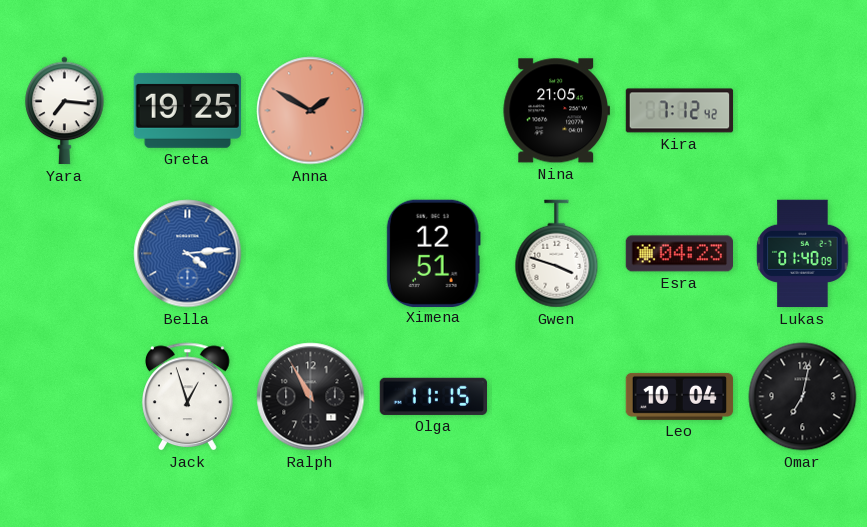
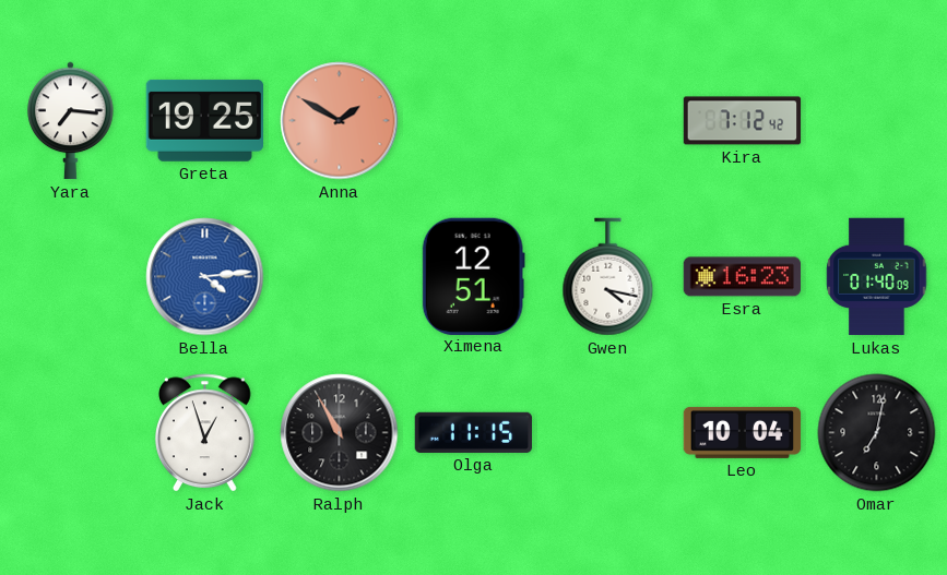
Nina: 21:05 -> none
Gwen: 3:48 -> 4:17
Esra: 04:23 -> 16:23
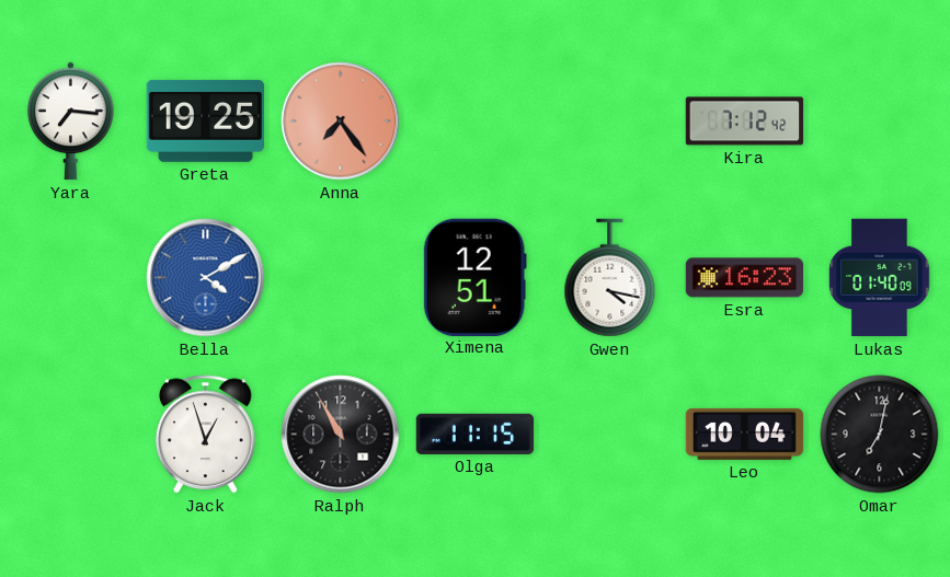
Anna: 1:50 -> 7:24
Bella: 4:14 -> 4:10
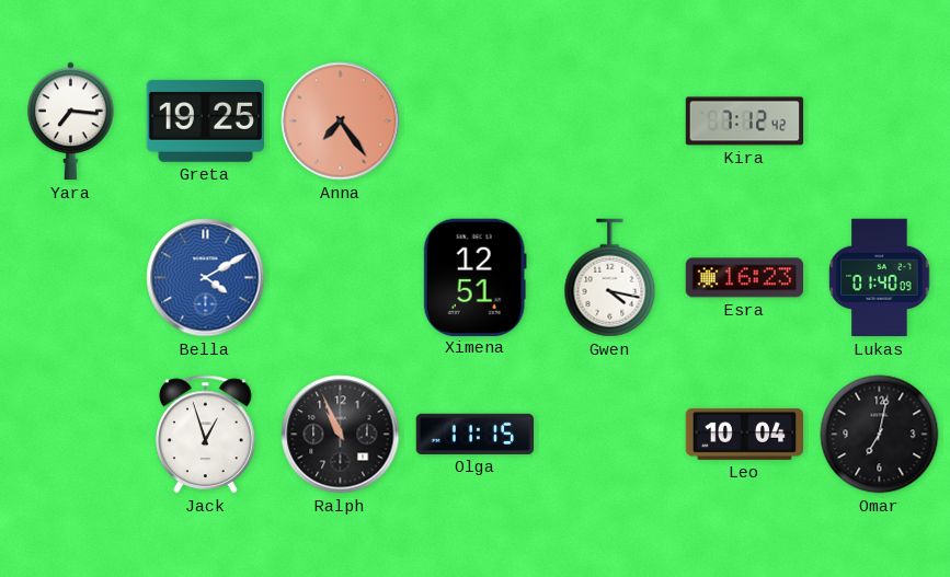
Ralph: 10:55 -> 10:56
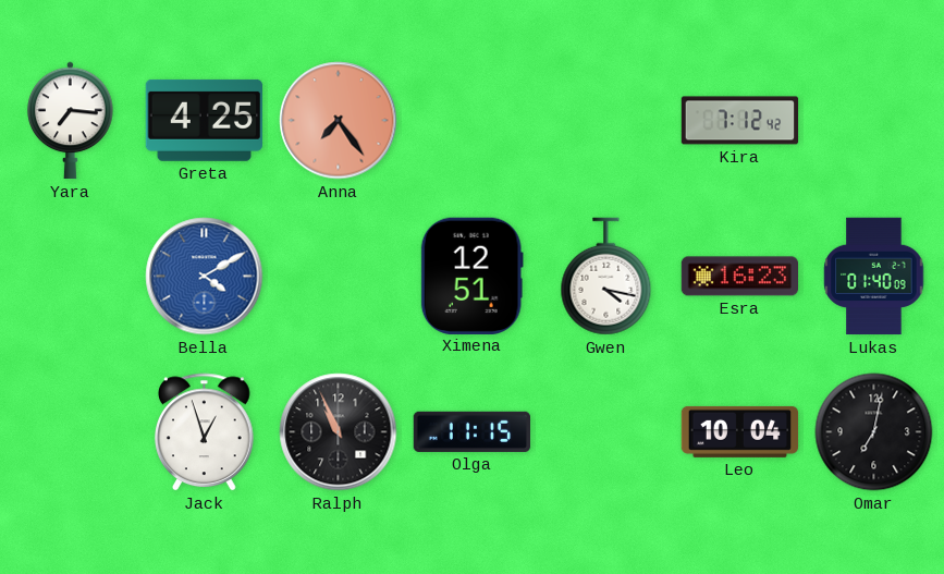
Greta: 19:25 -> 4:25
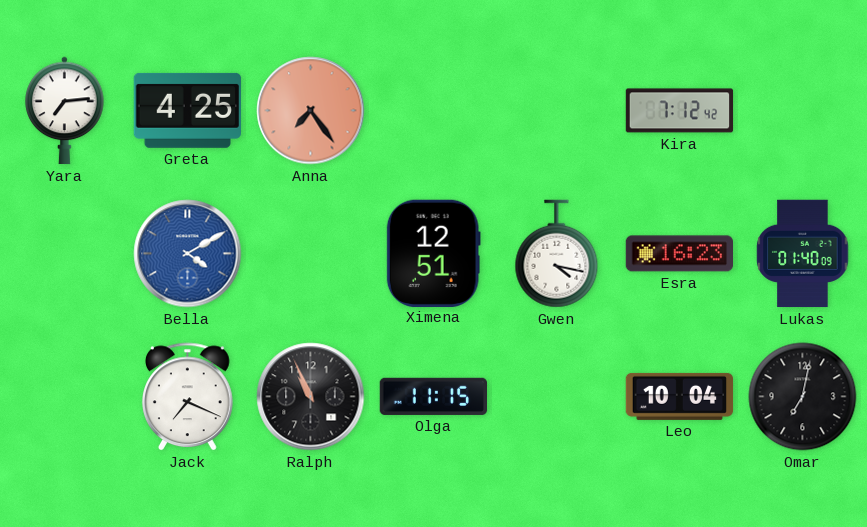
Yara: 7:16 -> 7:14
Jack: 12:57 -> 7:19
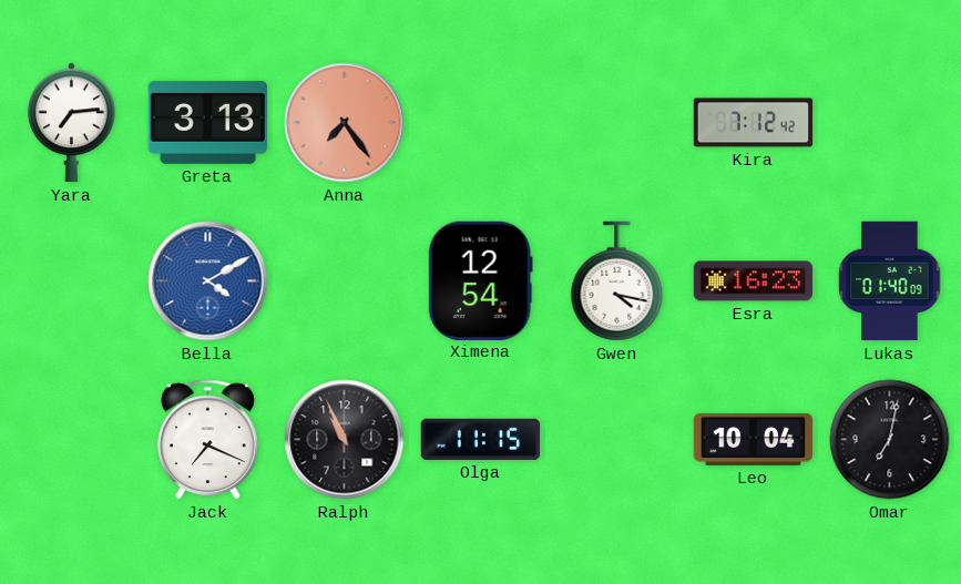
Greta: 4:25 -> 3:13
Ximena: 12:51 -> 12:54
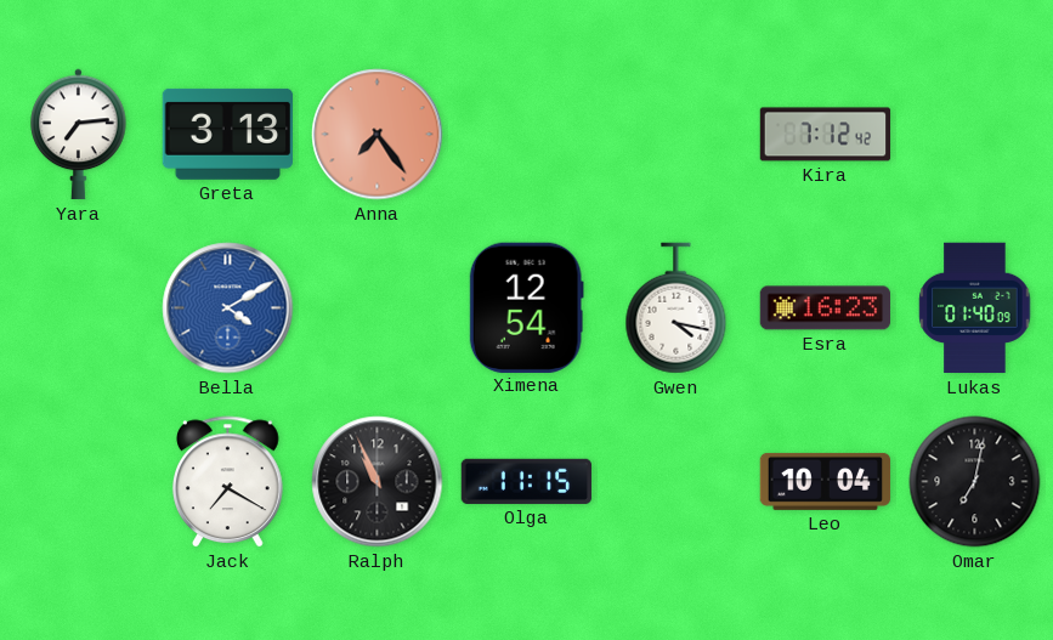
Jack: 7:19 -> 7:20
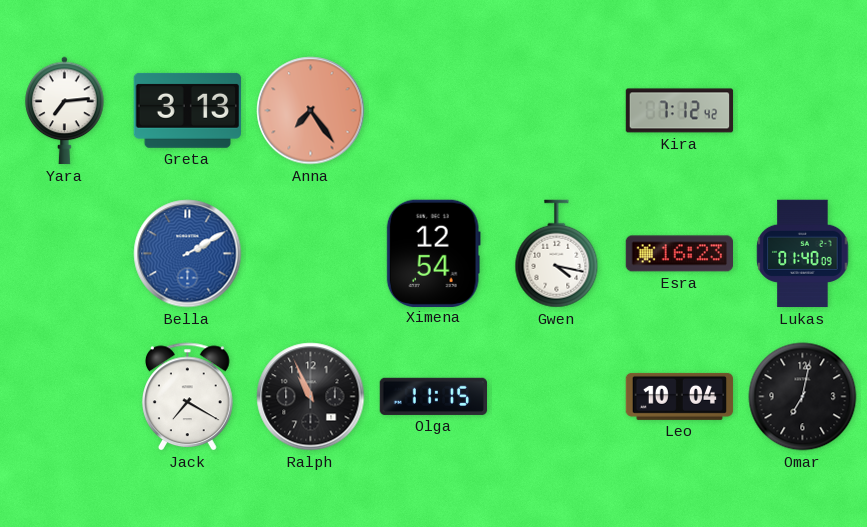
Bella: 4:10 -> 2:10
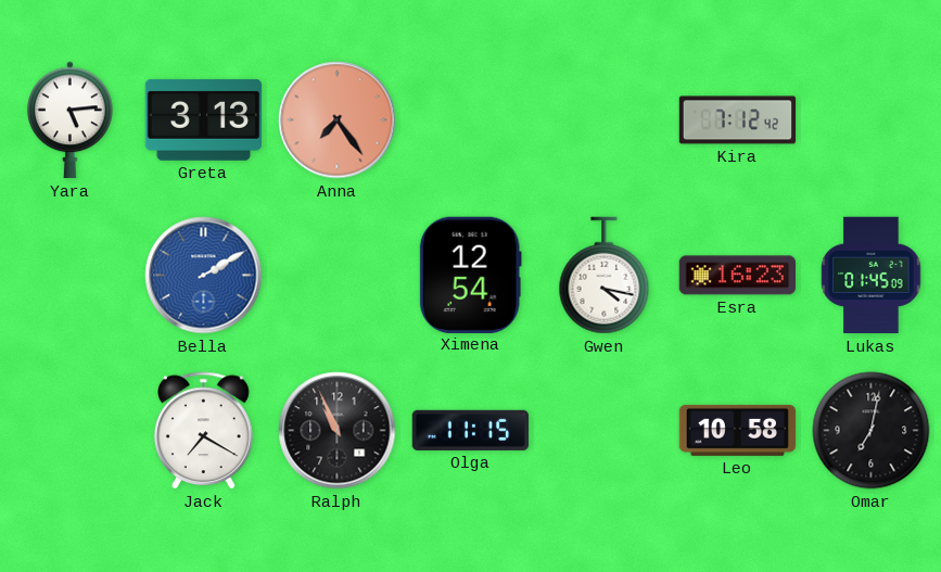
Yara: 7:14 -> 5:14
Lukas: 01:40 -> 01:45
Leo: 10:04 -> 10:58
